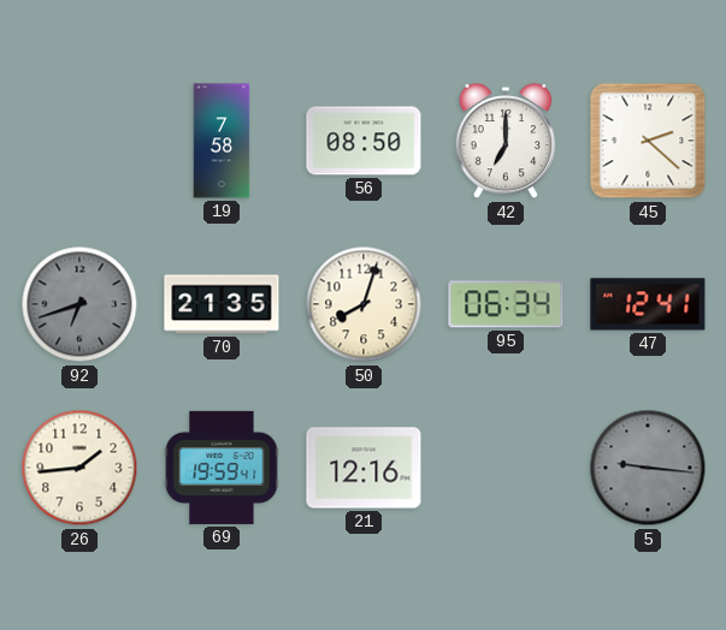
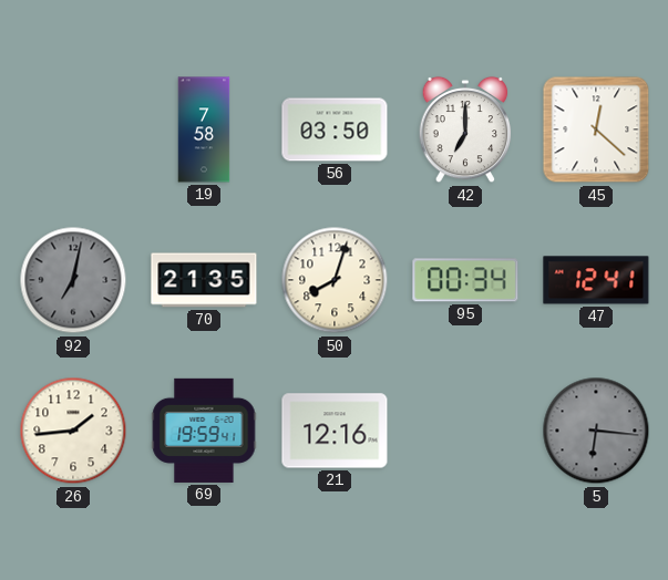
56: 08:50 -> 03:50
45: 2:22 -> 12:22
92: 6:42 -> 7:02
95: 06:34 -> 00:34
5: 9:16 -> 6:16
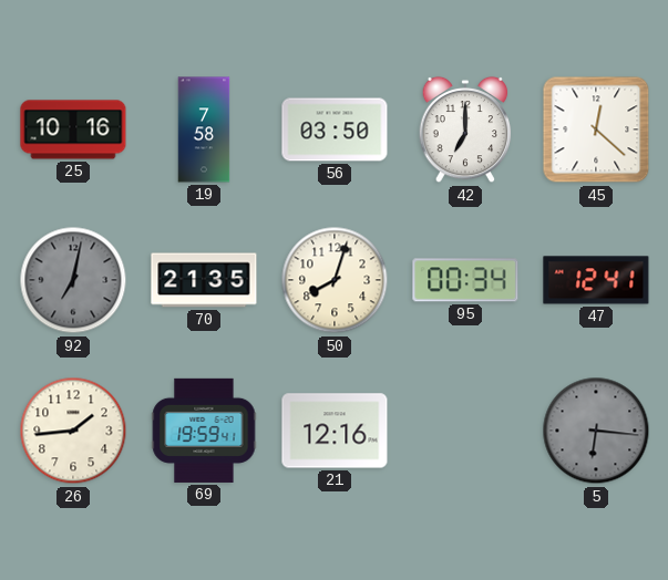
25: none -> 10:16
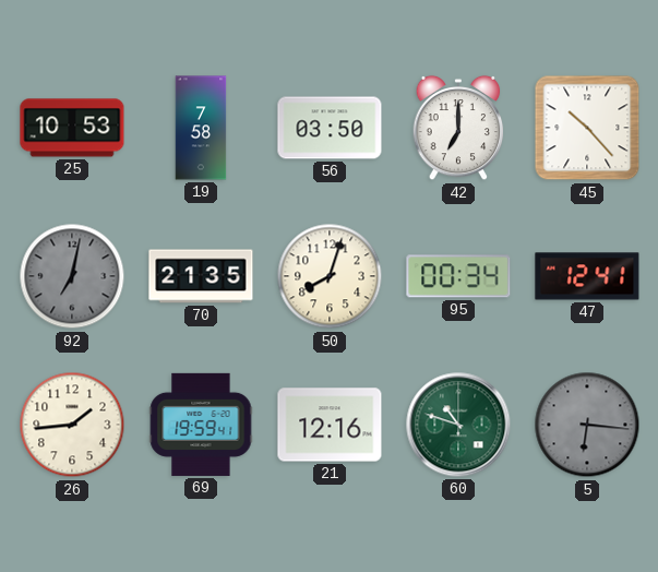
25: 10:16 -> 10:53
45: 12:22 -> 10:23
60: none -> 10:48
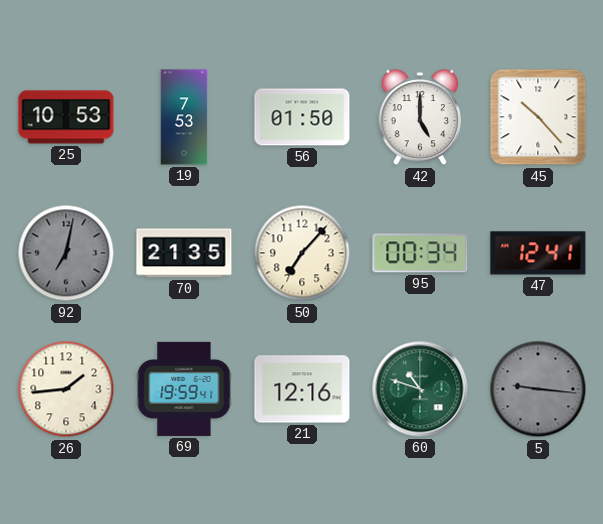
19: 7:58 -> 7:53
56: 03:50 -> 01:50
42: 7:00 -> 5:00
50: 8:03 -> 7:07
5: 6:16 -> 9:16
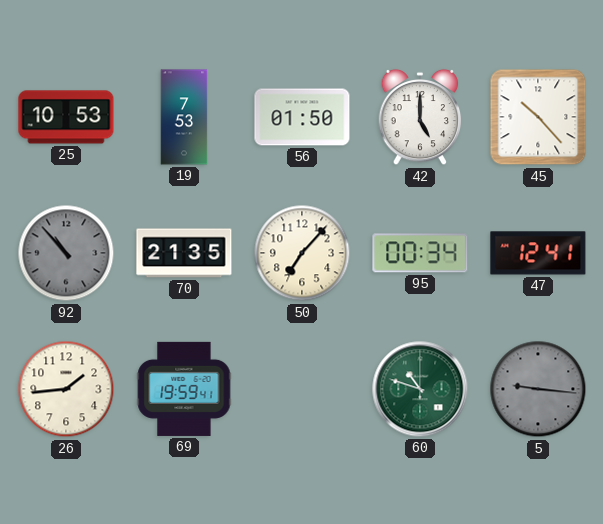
92: 7:02 -> 10:53
21: 12:16 -> none
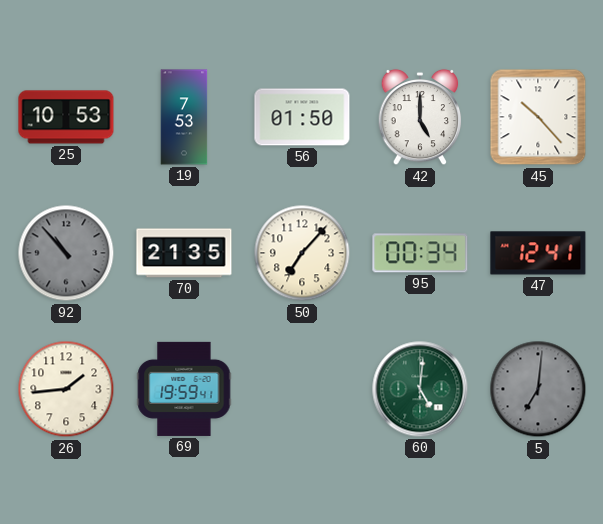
60: 10:48 -> 5:01
5: 9:16 -> 7:01
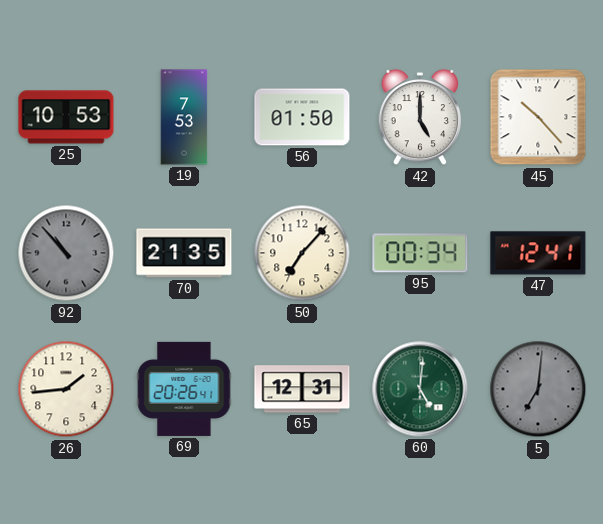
69: 19:59 -> 20:26
65: none -> 12:31
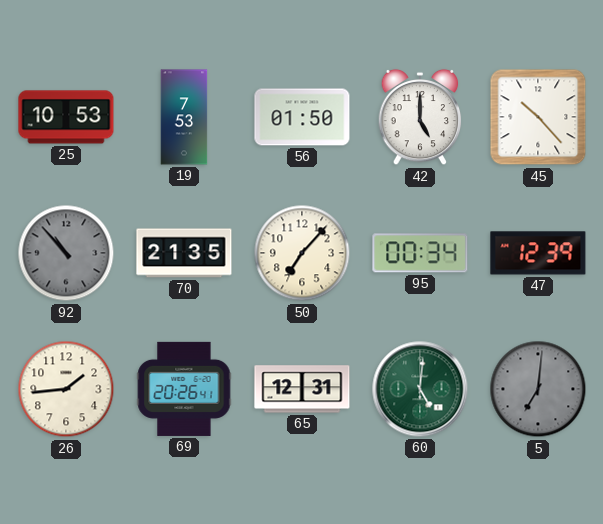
47: 12:41 -> 12:39
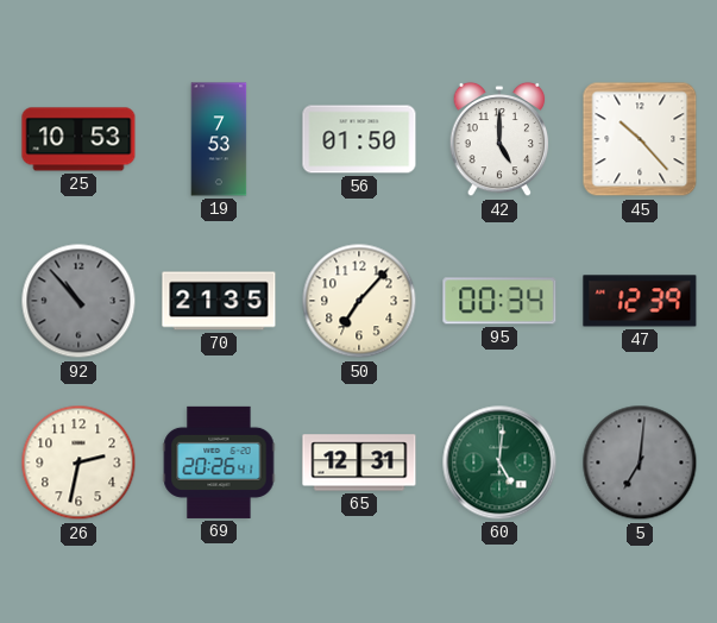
26: 1:44 -> 2:32
